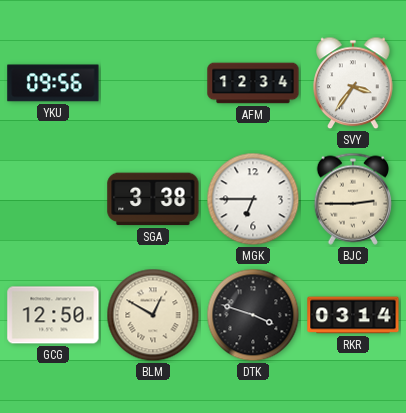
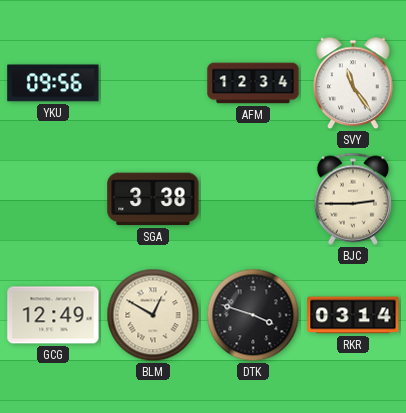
SVY: 3:36 -> 11:24
MGK: 6:45 -> none
GCG: 12:50 -> 12:49
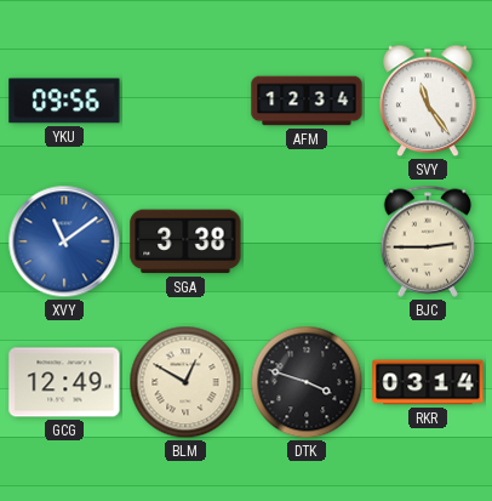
XVY: none -> 11:09
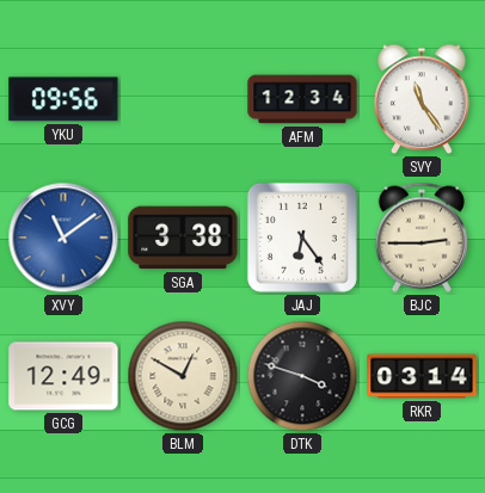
JAJ: none -> 6:24
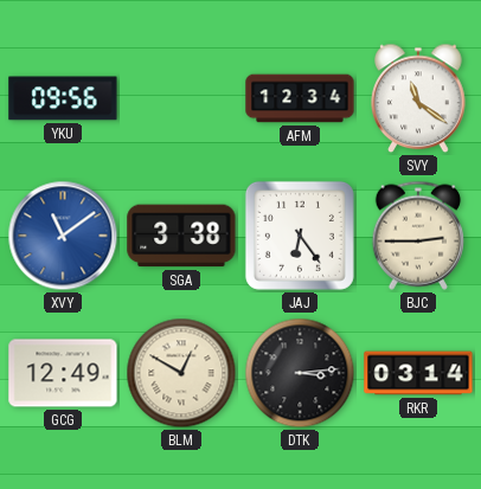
SVY: 11:24 -> 11:21
DTK: 3:48 -> 3:14
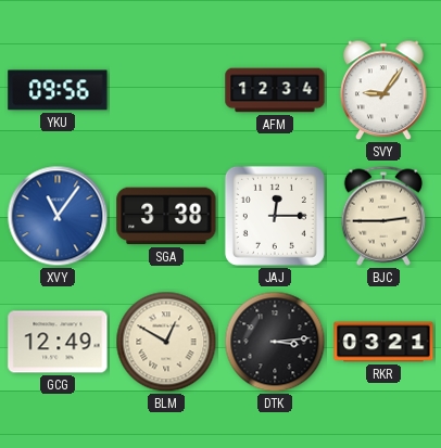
SVY: 11:21 -> 9:06
XVY: 11:09 -> 11:06
JAJ: 6:24 -> 12:15
RKR: 03:14 -> 03:21
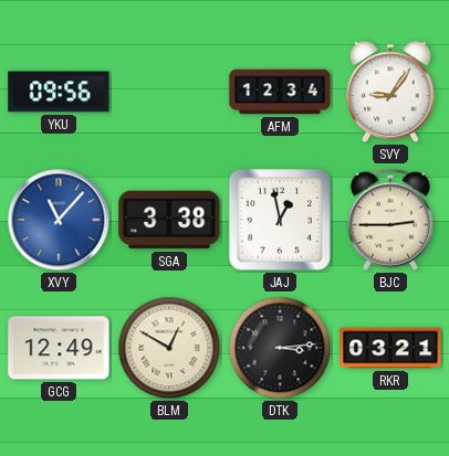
XVY: 11:06 -> 11:07
JAJ: 12:15 -> 12:58
